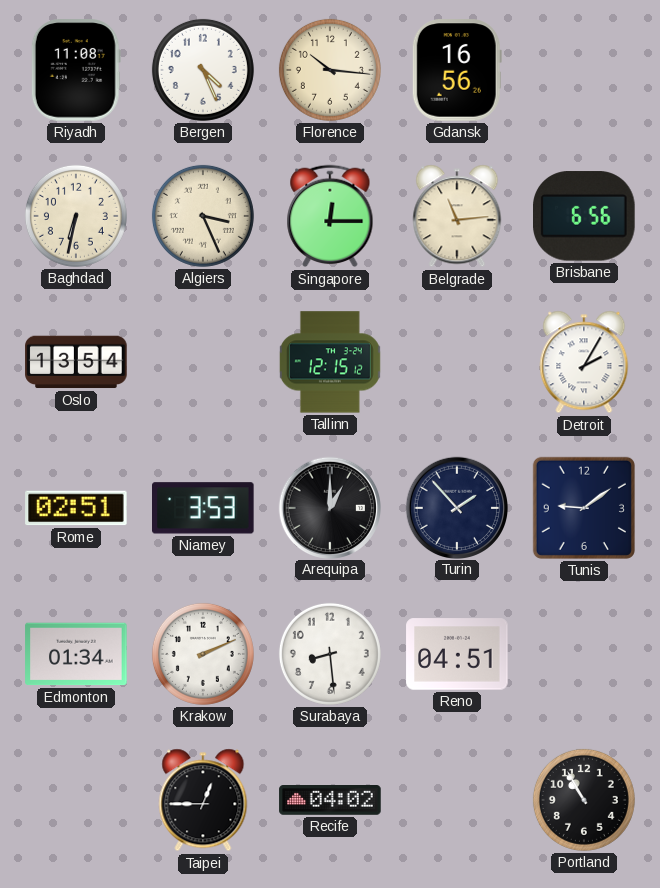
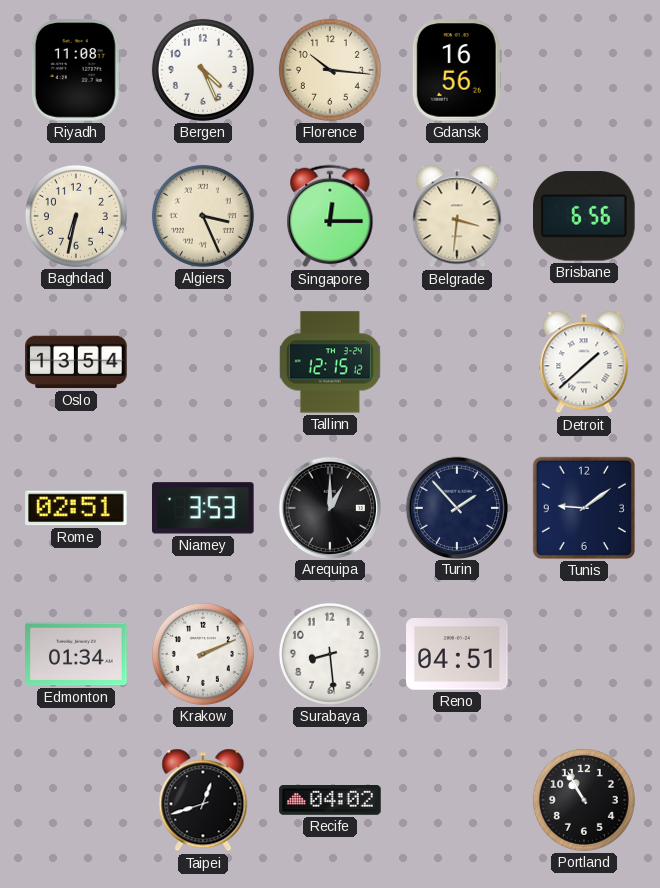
Belgrade: 11:14 -> 3:31
Detroit: 2:05 -> 1:38
Taipei: 12:45 -> 12:42
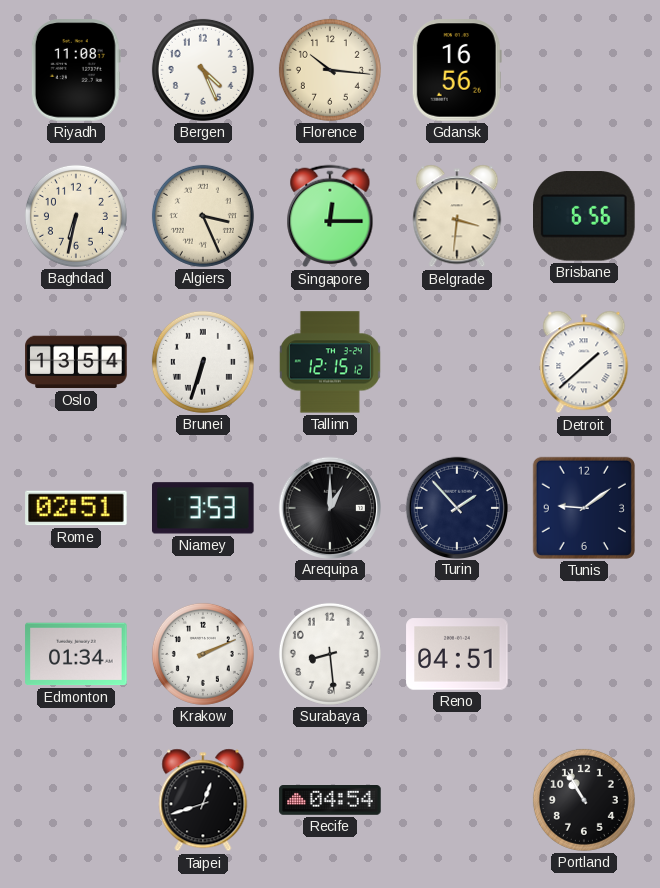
Brunei: none -> 6:33
Recife: 04:02 -> 04:54
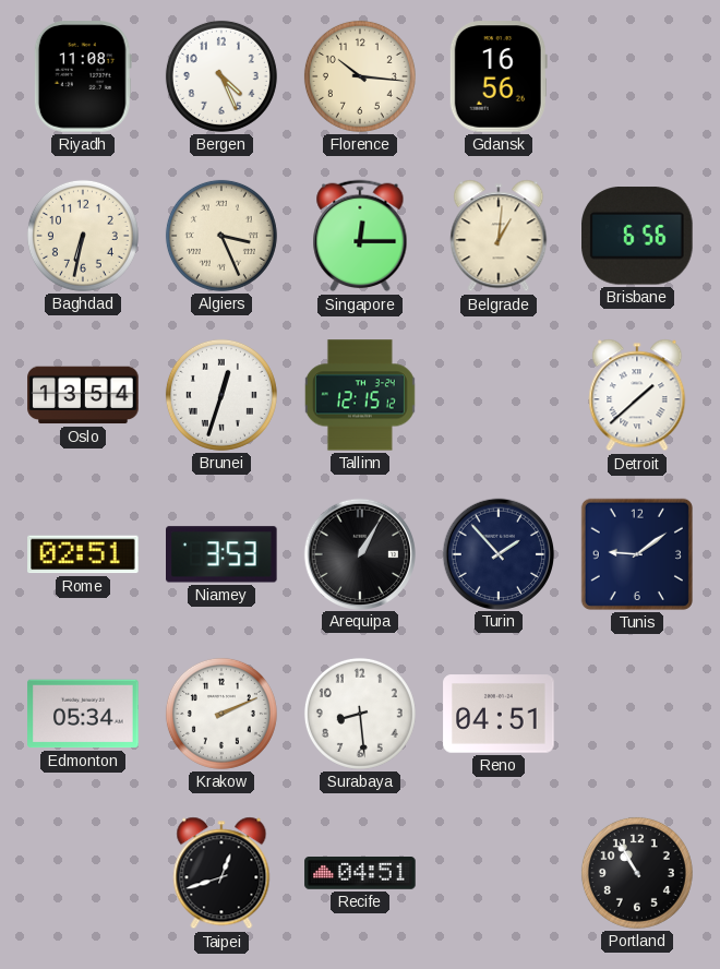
Belgrade: 3:31 -> 1:01
Brunei: 6:33 -> 12:33
Arequipa: 1:00 -> 1:05
Edmonton: 01:34 -> 05:34
Recife: 04:54 -> 04:51
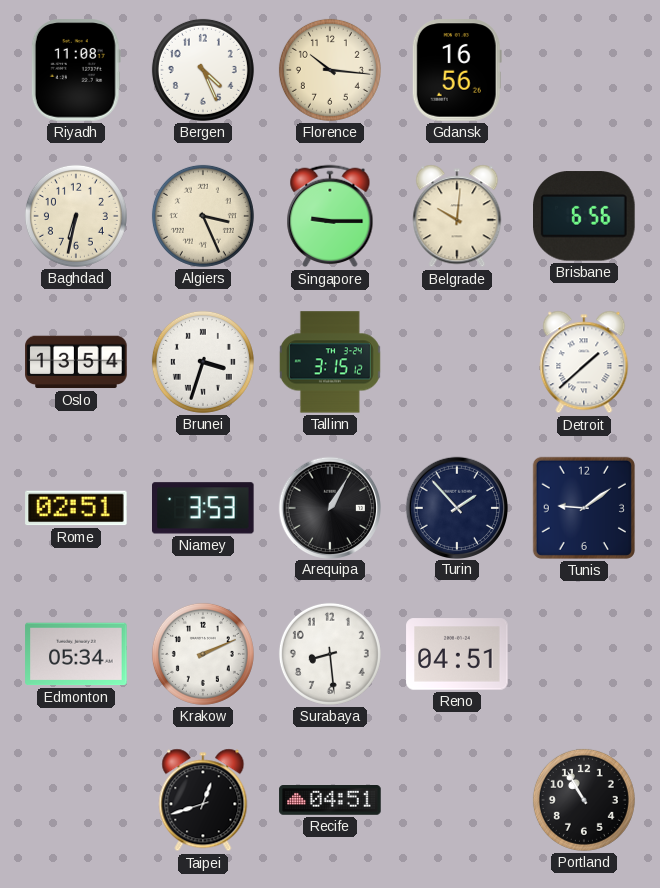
Singapore: 12:15 -> 9:15
Belgrade: 1:01 -> 10:01
Brunei: 12:33 -> 3:33
Tallinn: 12:15 -> 3:15
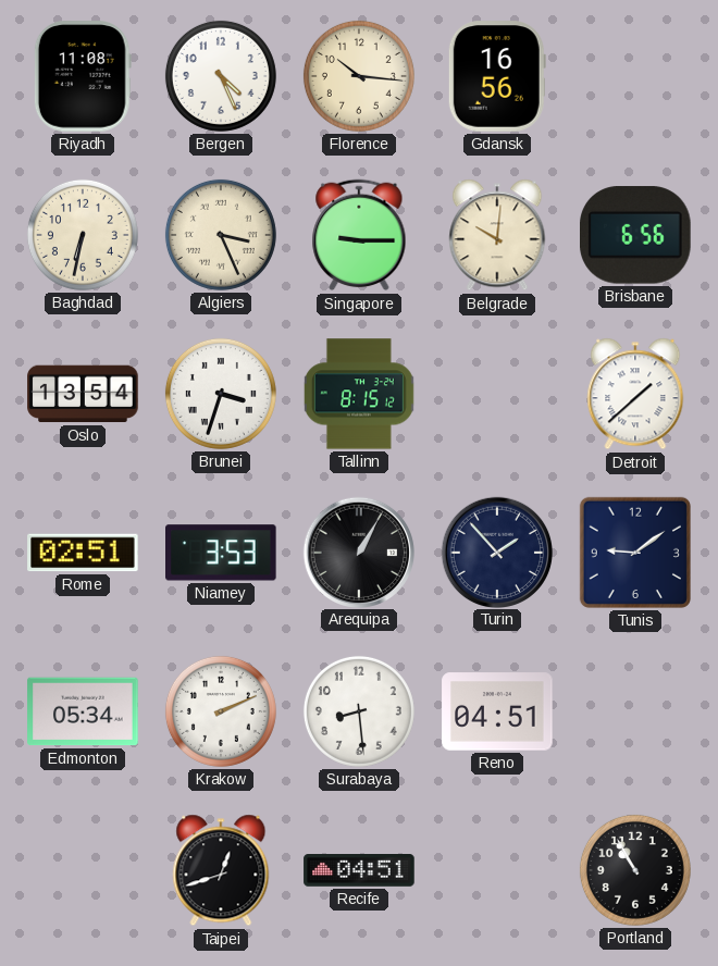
Tallinn: 3:15 -> 8:15
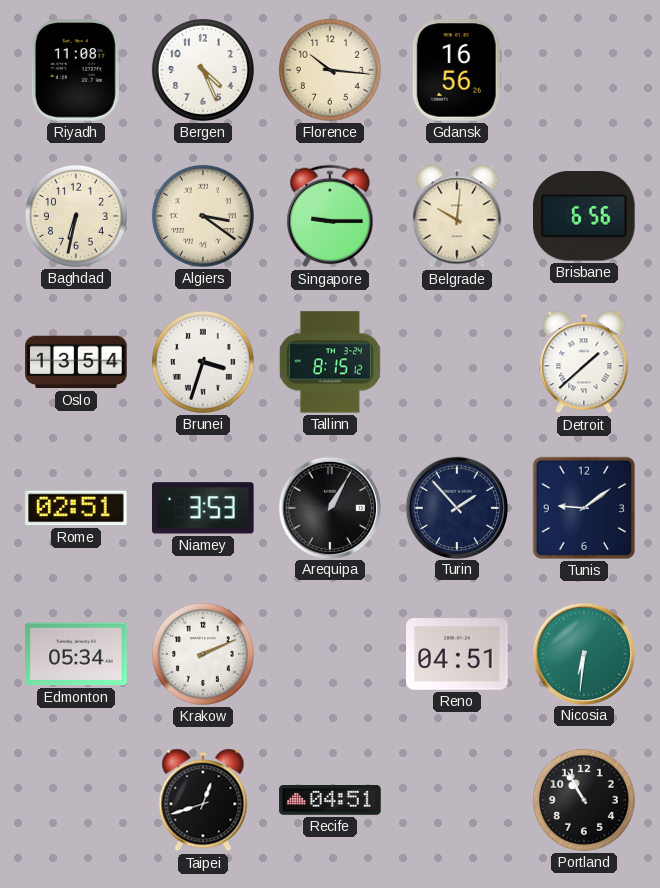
Algiers: 3:26 -> 3:21
Surabaya: 8:29 -> none
Nicosia: none -> 6:31
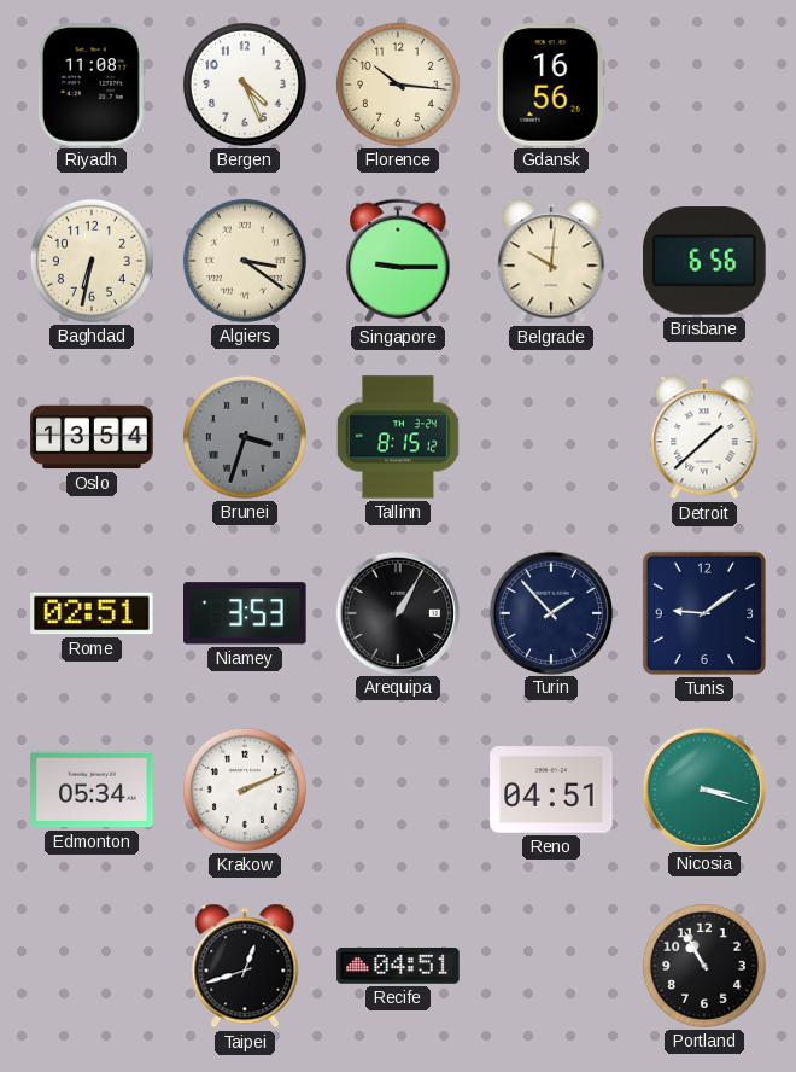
Brunei dial: white -> grey
Nicosia: 6:31 -> 3:18
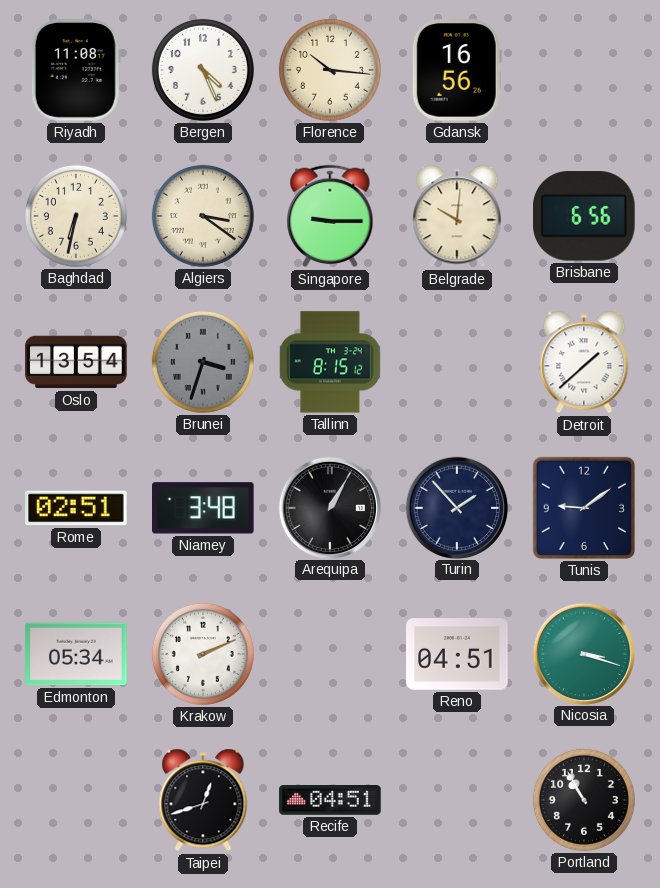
Niamey: 3:53 -> 3:48
